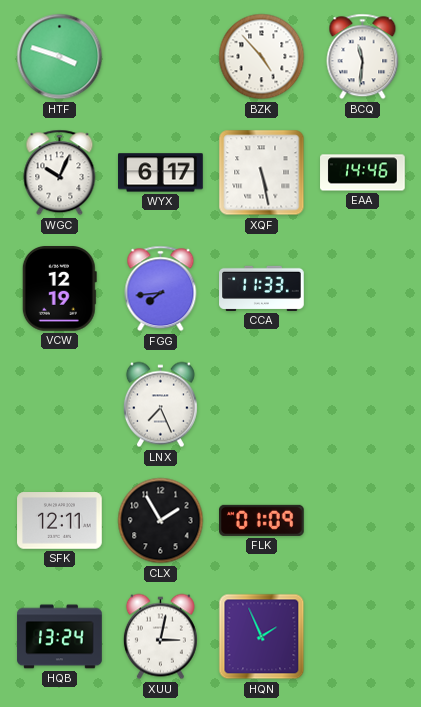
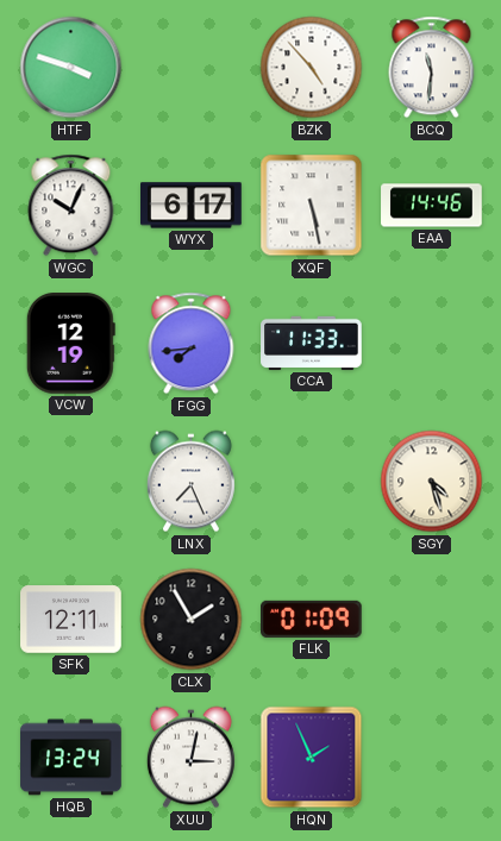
SGY: none -> 4:27
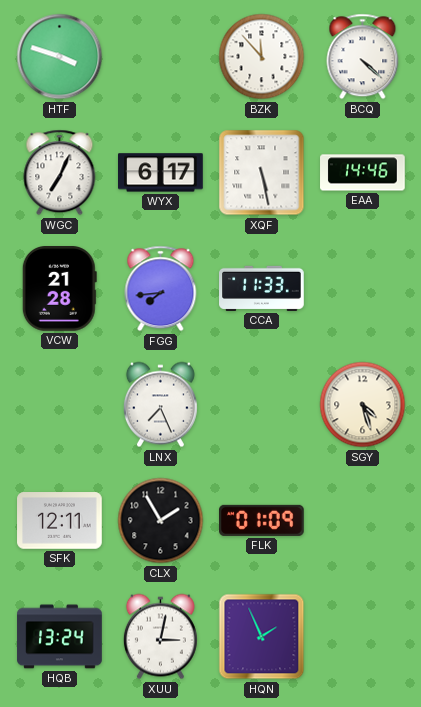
BZK: 4:53 -> 11:53
BCQ: 11:31 -> 4:22
WGC: 10:04 -> 7:04
VCW: 12:19 -> 21:28
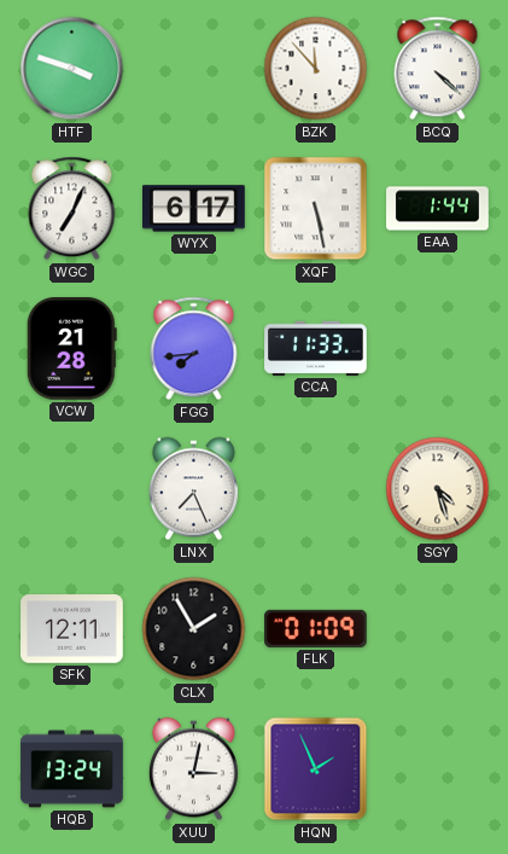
EAA: 14:46 -> 1:44
